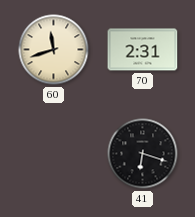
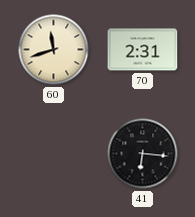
41: 6:18 -> 6:16
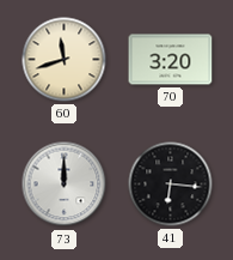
70: 2:31 -> 3:20
73: none -> 12:00
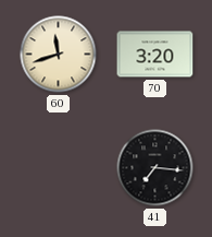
73: 12:00 -> none
41: 6:16 -> 7:16
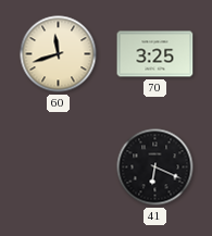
70: 3:20 -> 3:25
41: 7:16 -> 6:19
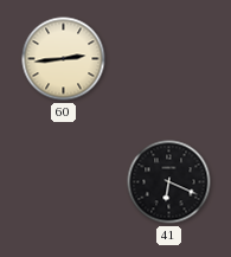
60: 11:42 -> 2:44
70: 3:25 -> none
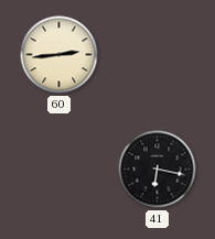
41: 6:19 -> 6:17
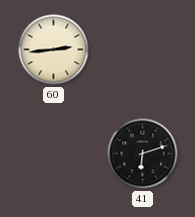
41: 6:17 -> 6:12
